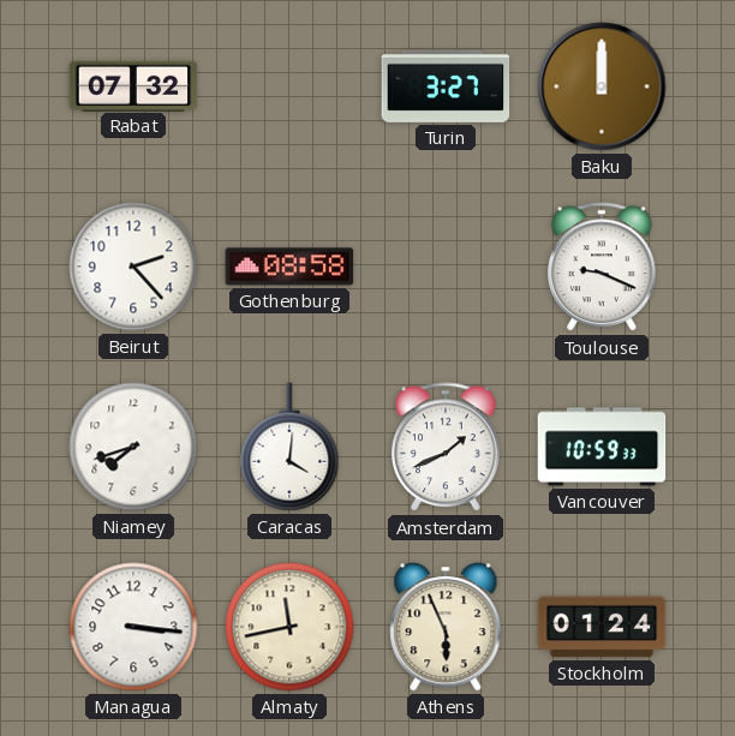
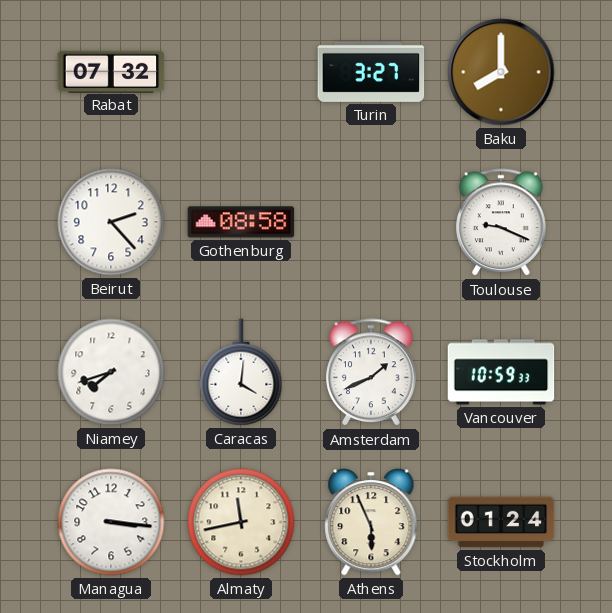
Baku: 12:00 -> 8:00
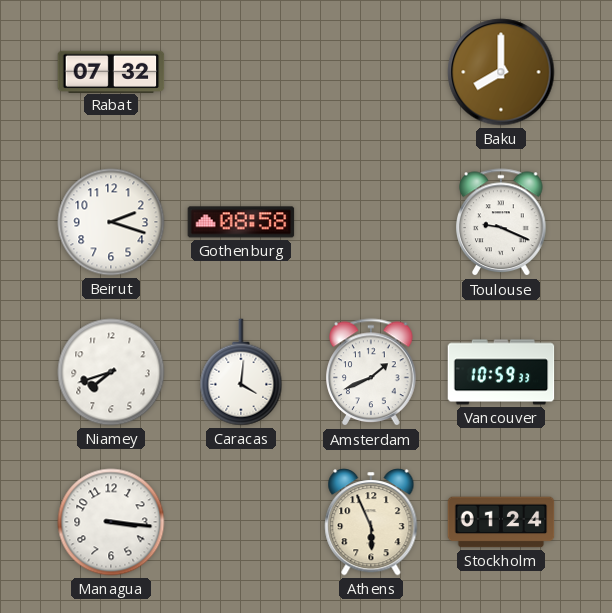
Turin: 3:27 -> none
Beirut: 2:23 -> 2:18
Almaty: 11:43 -> none
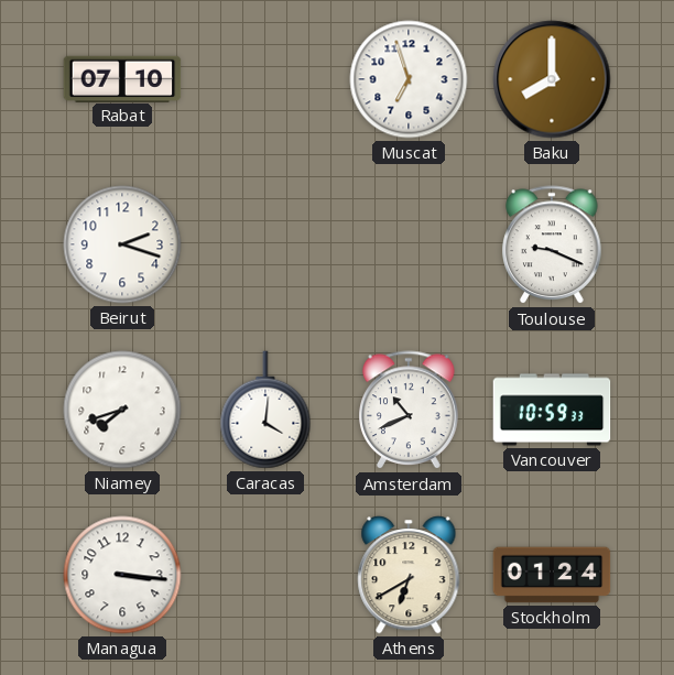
Rabat: 07:32 -> 07:10
Muscat: none -> 6:57
Gothenburg: 08:58 -> none
Amsterdam: 1:41 -> 10:41
Athens: 5:56 -> 6:40
